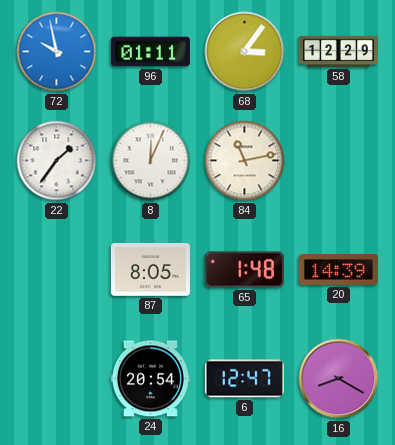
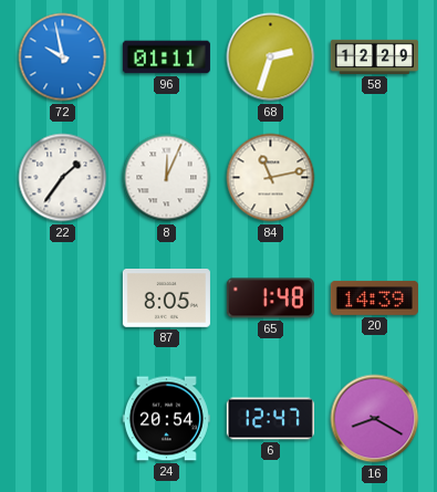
68: 3:06 -> 2:33
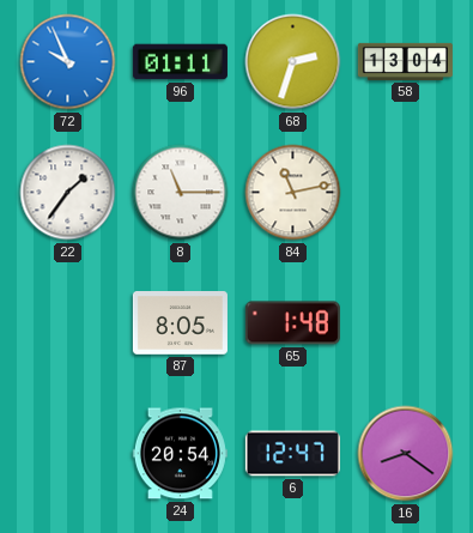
72: 9:58 -> 9:56
58: 12:29 -> 13:04
8: 12:04 -> 11:15
20: 14:39 -> none
16: 8:20 -> 8:21
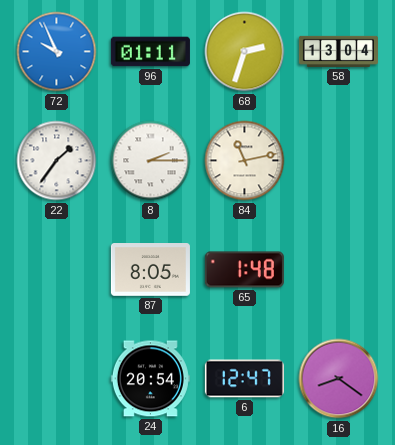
8: 11:15 -> 2:15
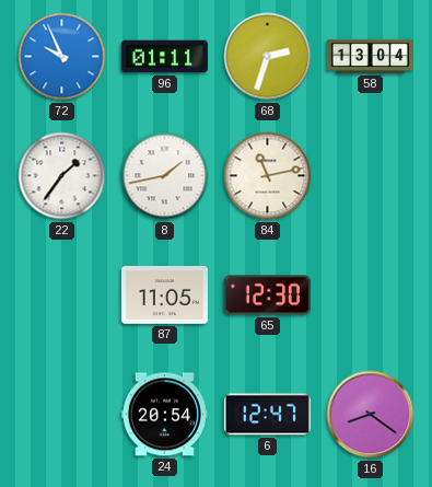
8: 2:15 -> 1:43
87: 8:05 -> 11:05
65: 1:48 -> 12:30
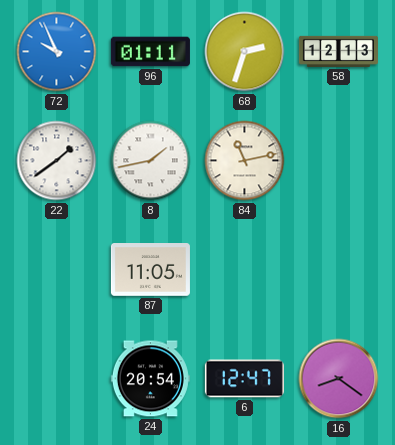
58: 13:04 -> 12:13
22: 1:36 -> 1:39
65: 12:30 -> none
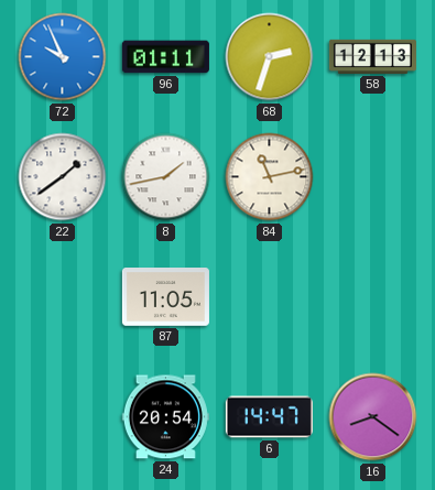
6: 12:47 -> 14:47
